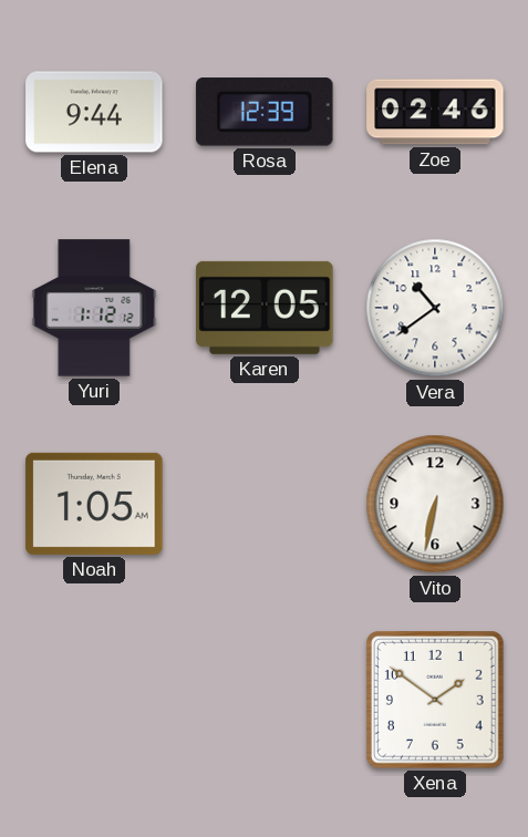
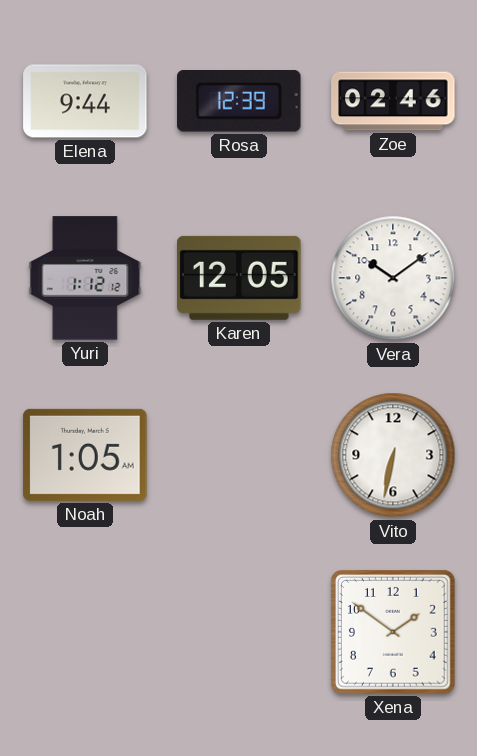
Vera: 10:39 -> 10:09
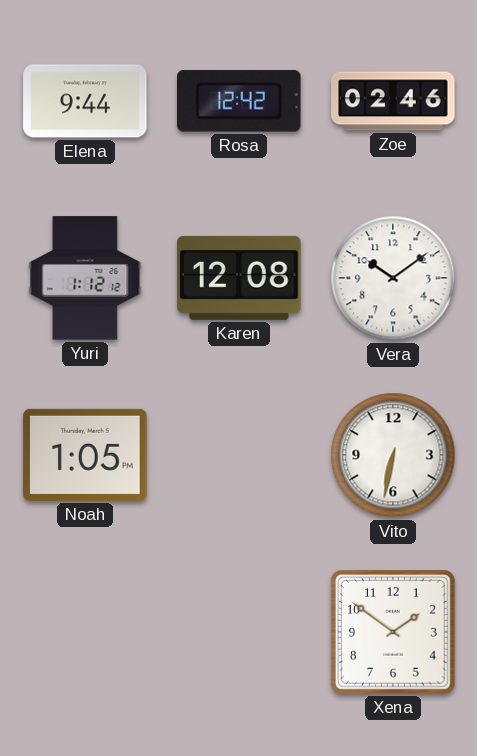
Rosa: 12:39 -> 12:42
Karen: 12:05 -> 12:08
Noah: 1:05 AM -> 1:05 PM
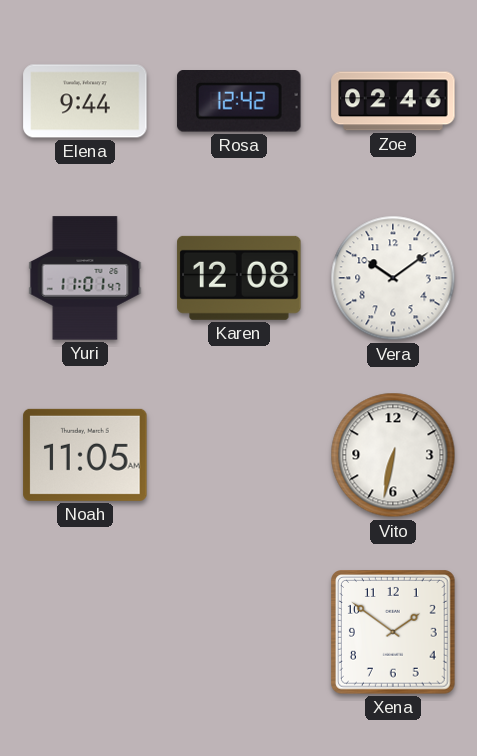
Yuri: 1:12 -> 11:01
Noah: 1:05 -> 11:05
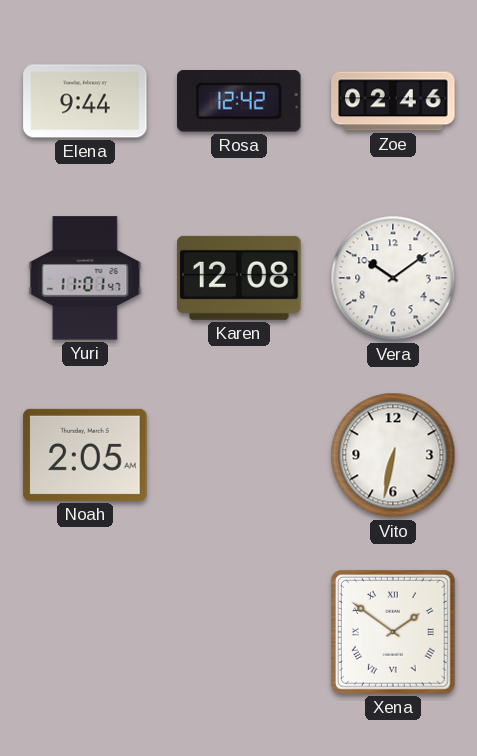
Noah: 11:05 -> 2:05
Xena numerals: Arabic -> Roman
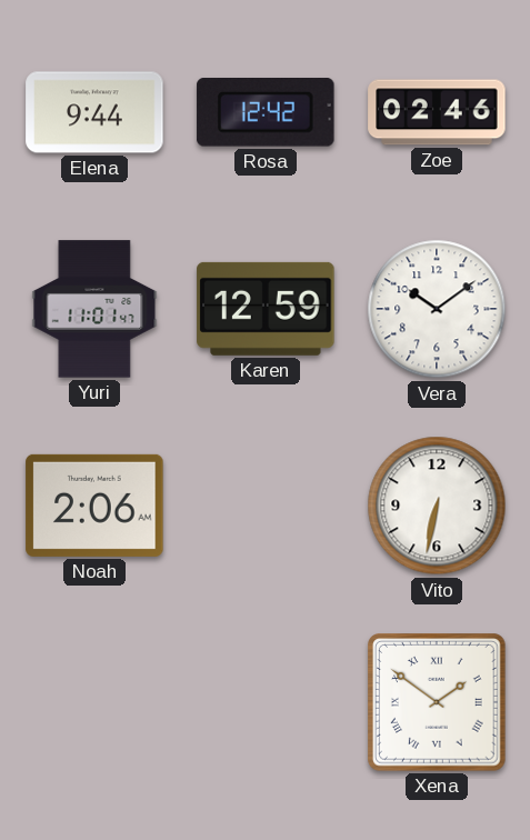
Karen: 12:08 -> 12:59
Noah: 2:05 -> 2:06
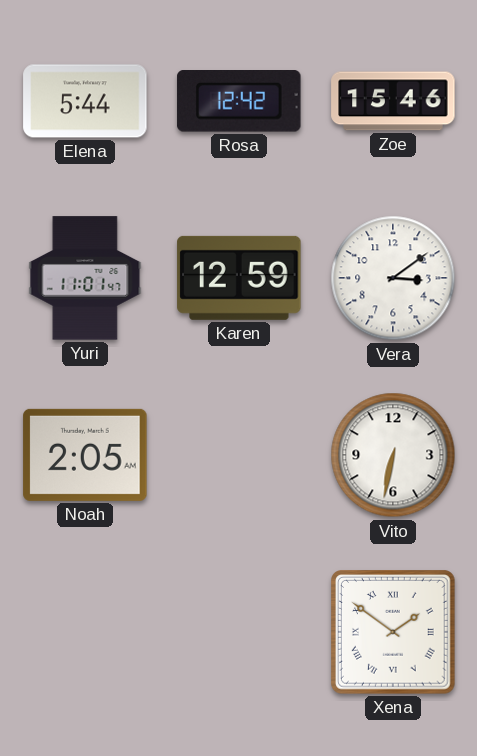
Elena: 9:44 -> 5:44
Zoe: 02:46 -> 15:46
Vera: 10:09 -> 3:09
Noah: 2:06 -> 2:05
